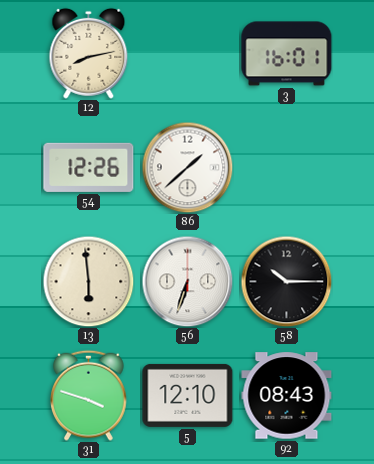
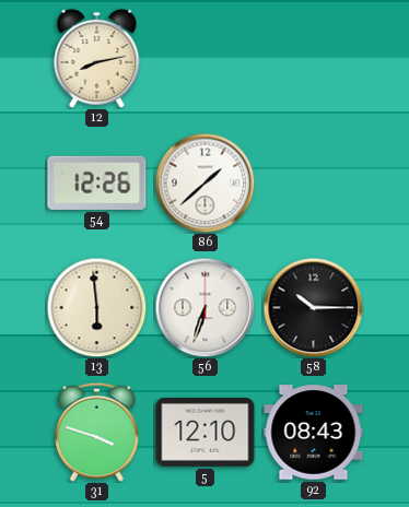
3: 16:01 -> none
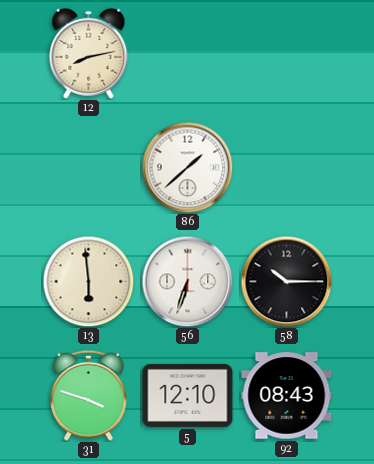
54: 12:26 -> none
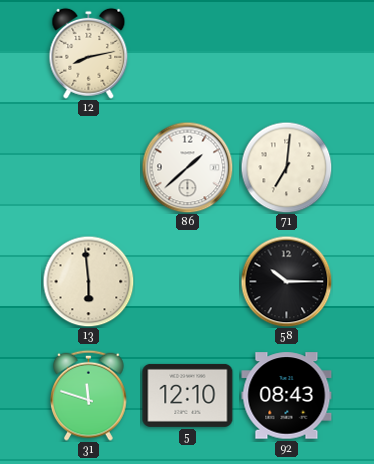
71: none -> 7:01
56: 6:33 -> none
31: 3:48 -> 11:48
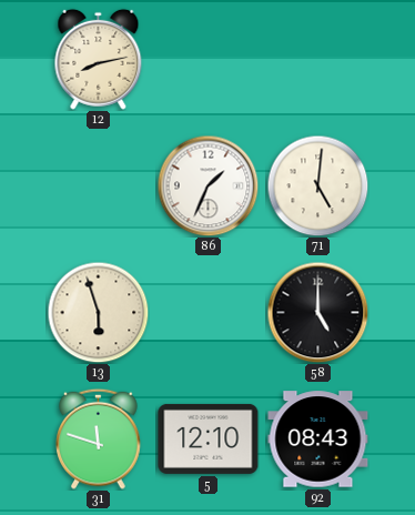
86: 1:38 -> 1:34
71: 7:01 -> 5:01
13: 5:59 -> 5:57
58: 10:15 -> 5:00
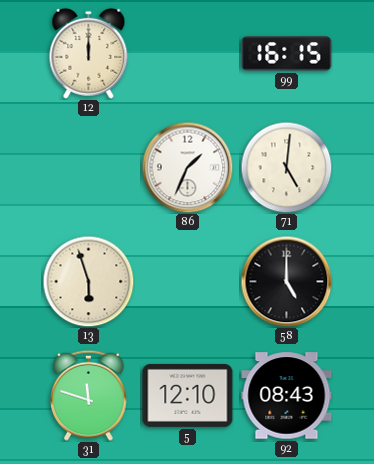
12: 8:13 -> 12:00
99: none -> 16:15
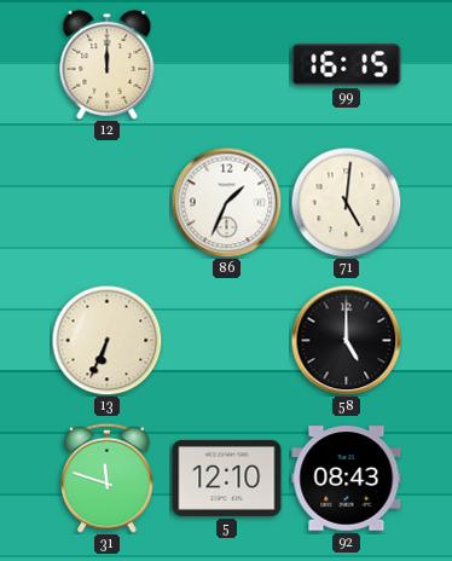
13: 5:57 -> 6:34
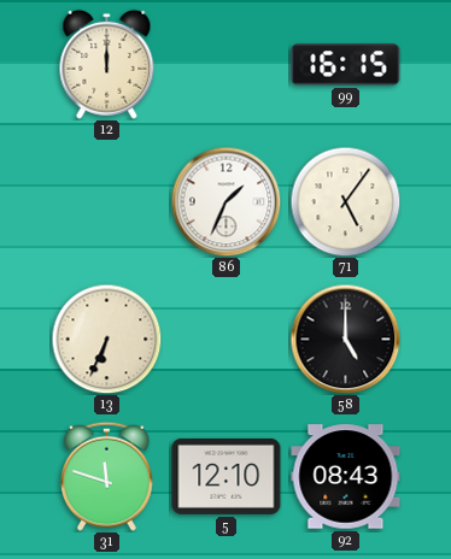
71: 5:01 -> 5:06
